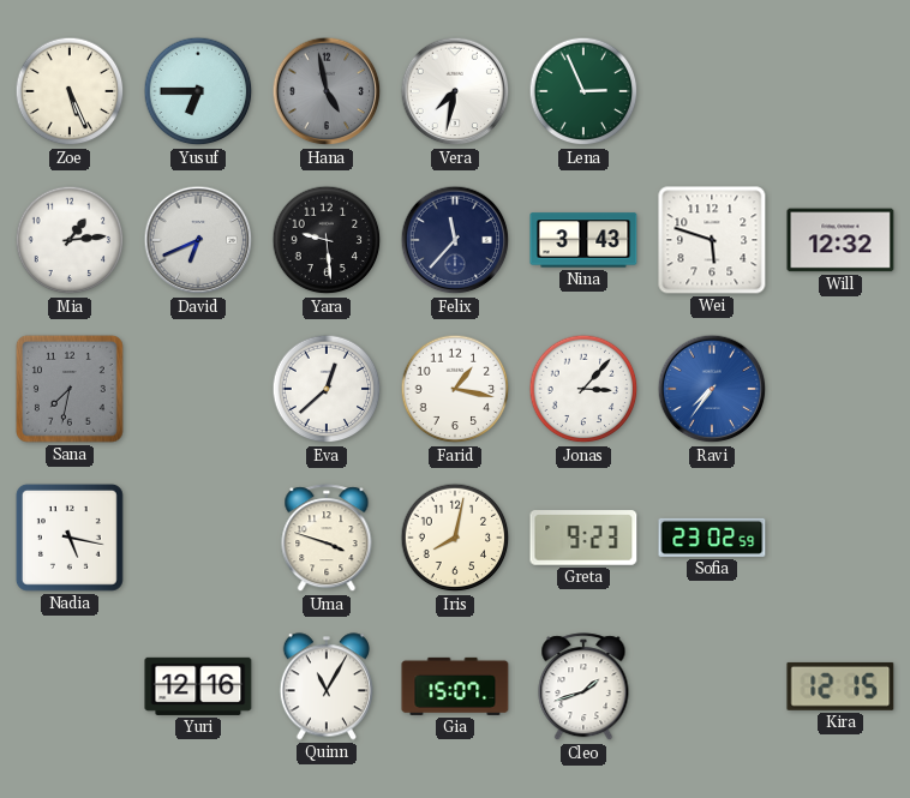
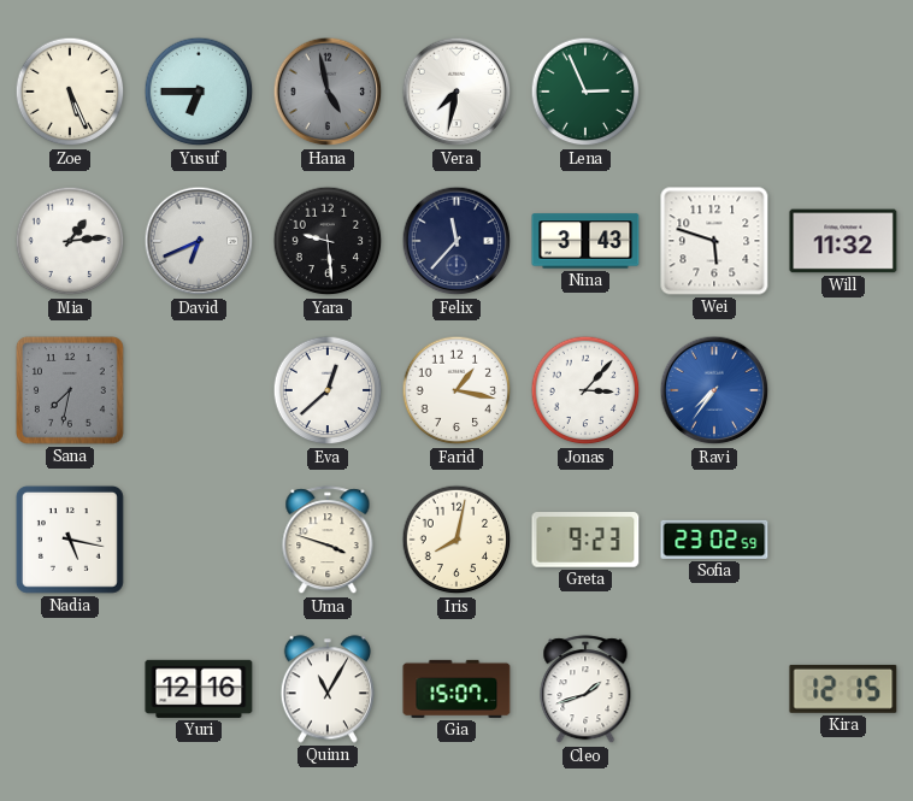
Will: 12:32 -> 11:32
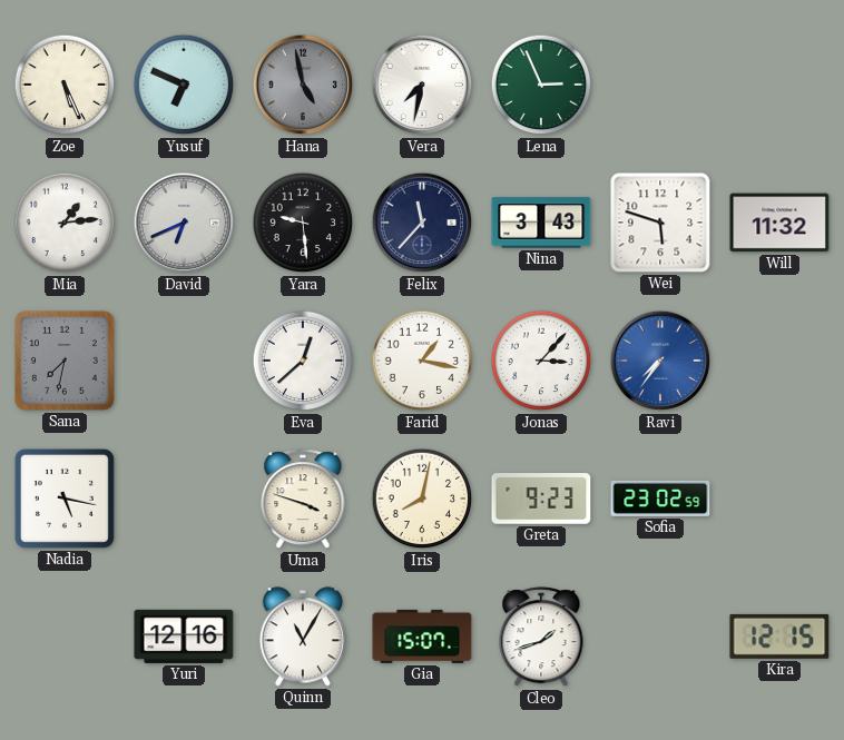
Yusuf: 6:45 -> 6:49
